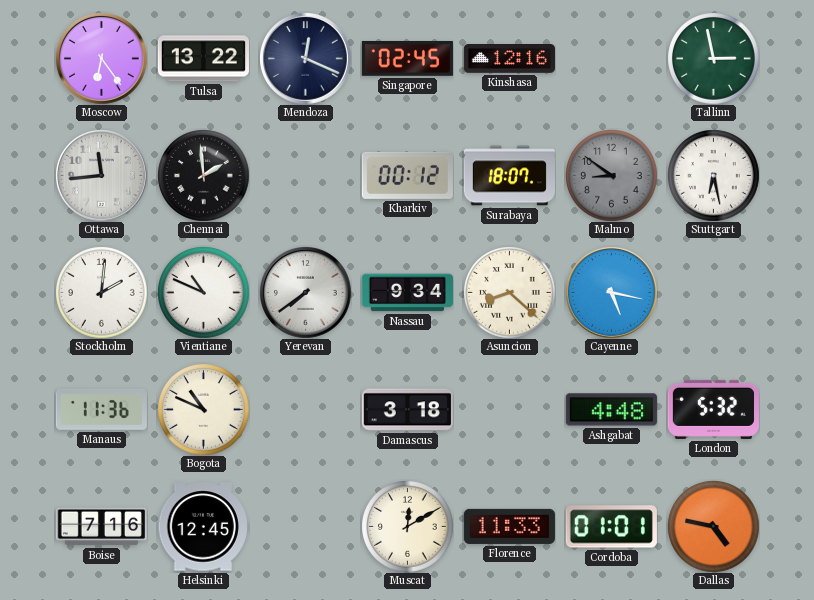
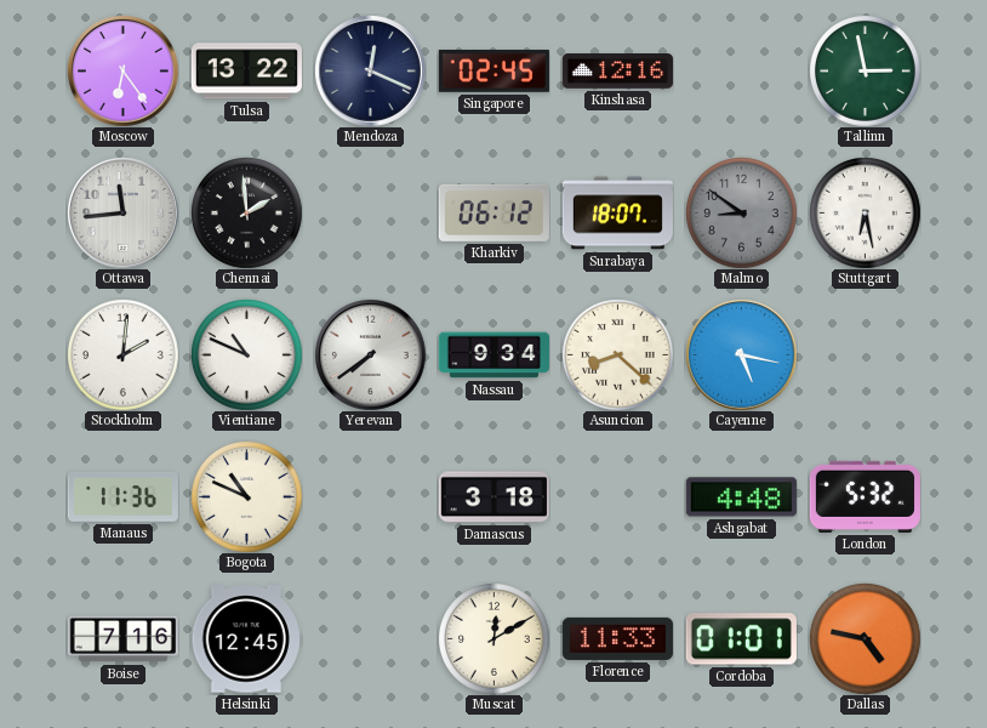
Kharkiv: 00:12 -> 06:12
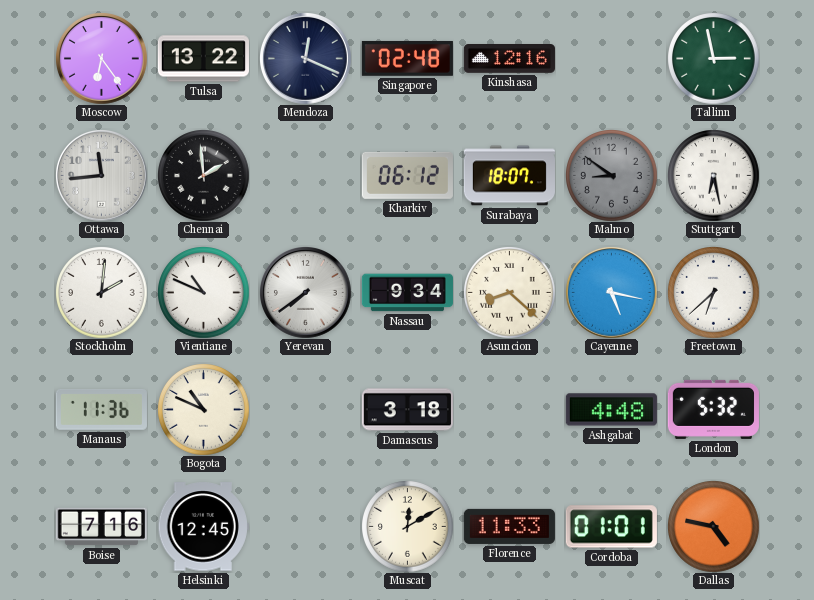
Singapore: 02:45 -> 02:48
Freetown: none -> 6:38
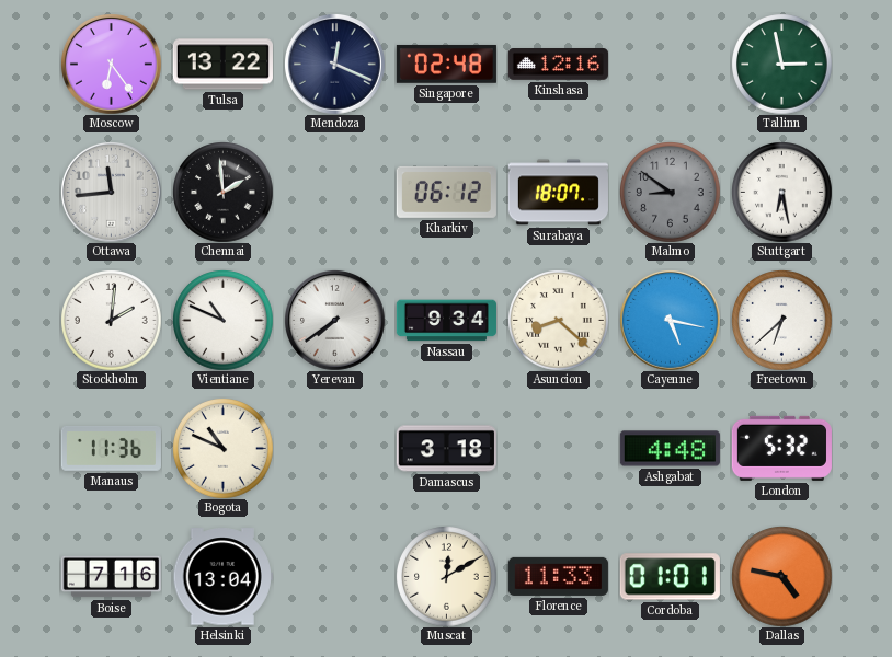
Helsinki: 12:45 -> 13:04
